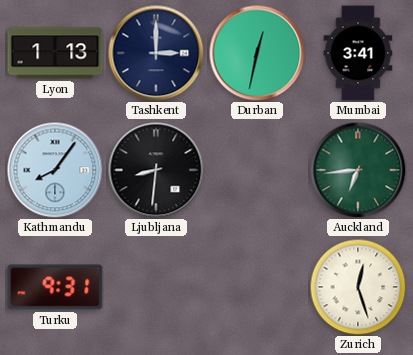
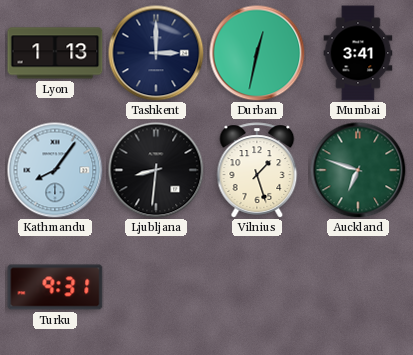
Vilnius: none -> 1:27
Auckland: 6:44 -> 6:48
Zurich: 12:27 -> none
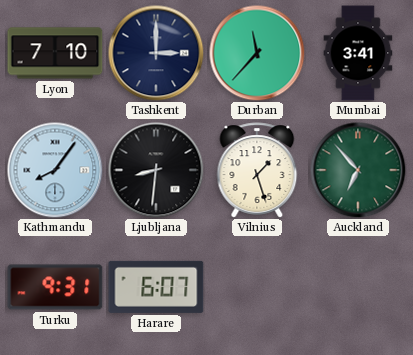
Lyon: 1:13 -> 7:10
Durban: 12:32 -> 11:37
Auckland: 6:48 -> 6:53
Harare: none -> 6:07
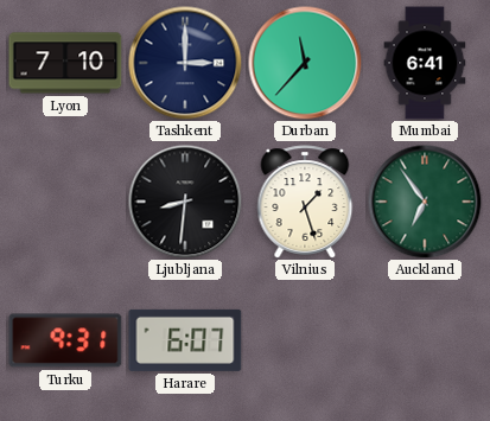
Mumbai: 3:41 -> 6:41
Kathmandu: 8:06 -> none
Auckland: 6:53 -> 6:54
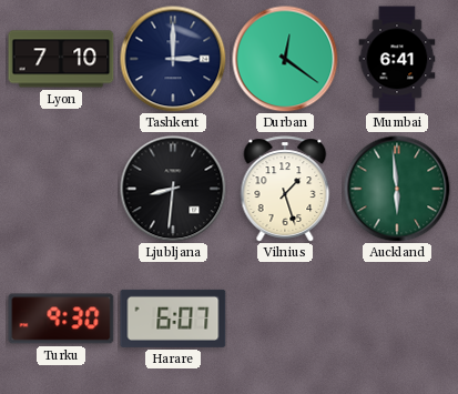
Durban: 11:37 -> 12:21
Auckland: 6:54 -> 5:59
Turku: 9:31 -> 9:30
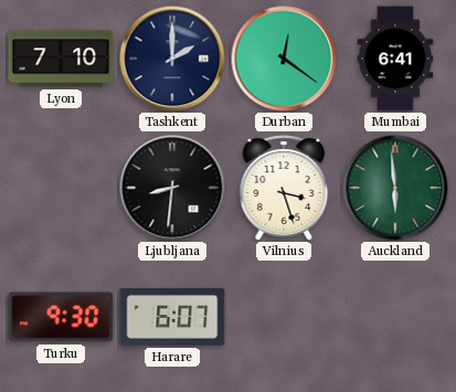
Tashkent: 3:00 -> 2:00
Vilnius: 1:27 -> 3:27
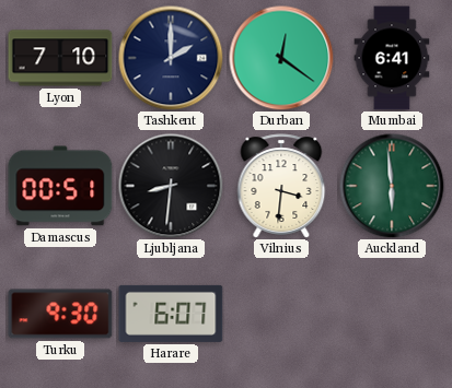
Damascus: none -> 00:51
Vilnius: 3:27 -> 3:31
